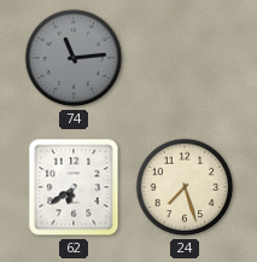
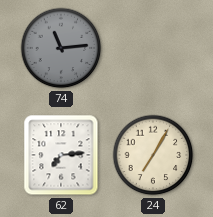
62: 6:39 -> 7:14
24: 7:27 -> 7:05
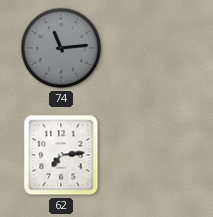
24: 7:05 -> none
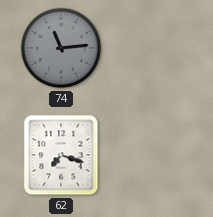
62: 7:14 -> 7:18
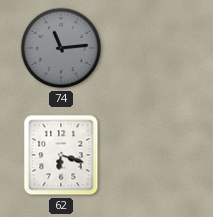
62: 7:18 -> 6:18
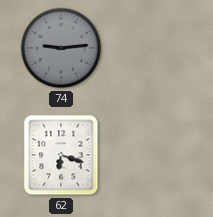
74: 11:14 -> 9:14
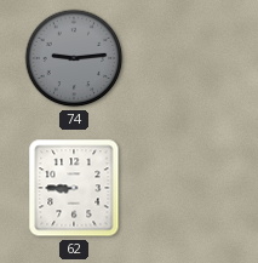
62: 6:18 -> 8:45
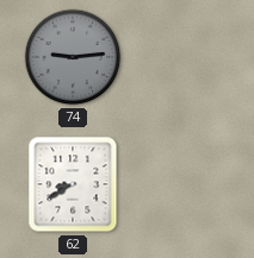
62: 8:45 -> 8:40
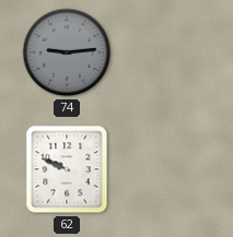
62: 8:40 -> 9:49
